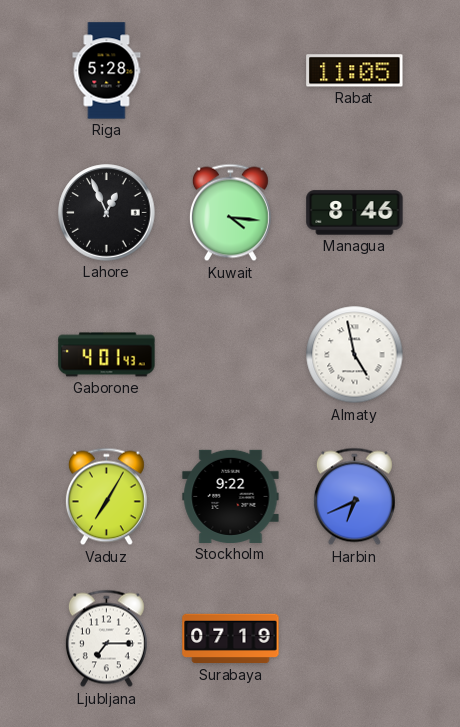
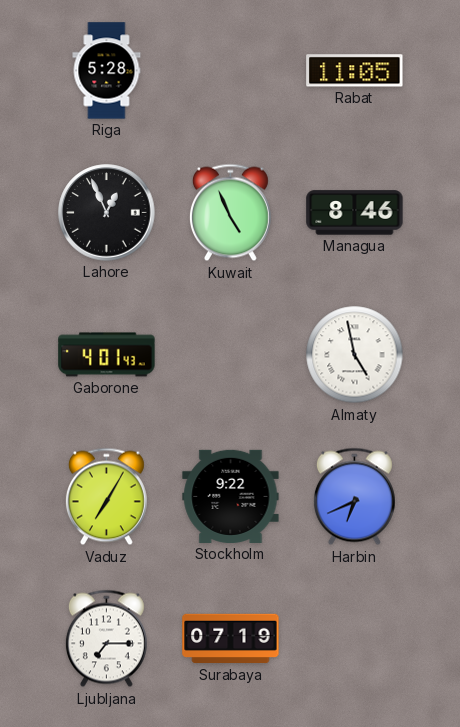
Kuwait: 4:16 -> 4:56
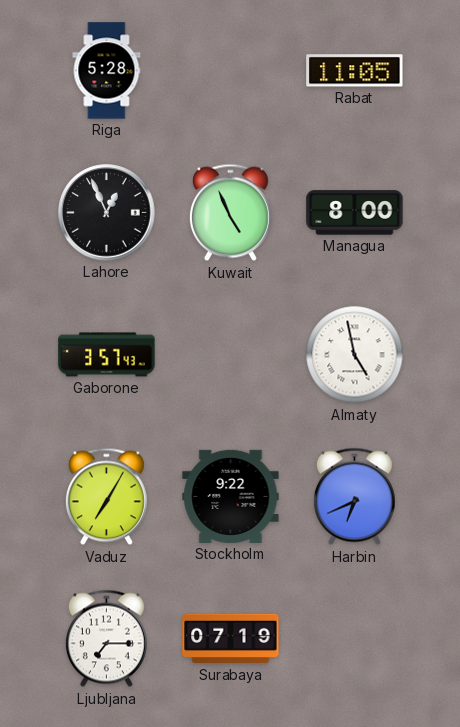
Managua: 8:46 -> 8:00
Gaborone: 4:01 -> 3:57
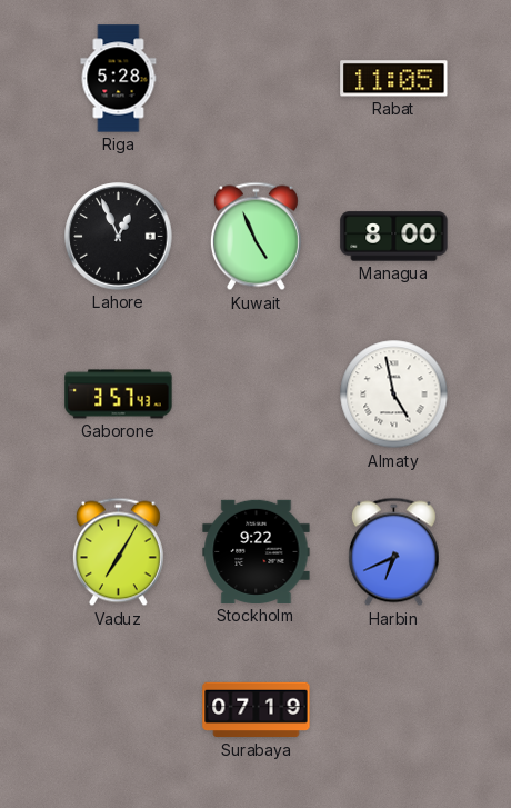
Ljubljana: 7:15 -> none
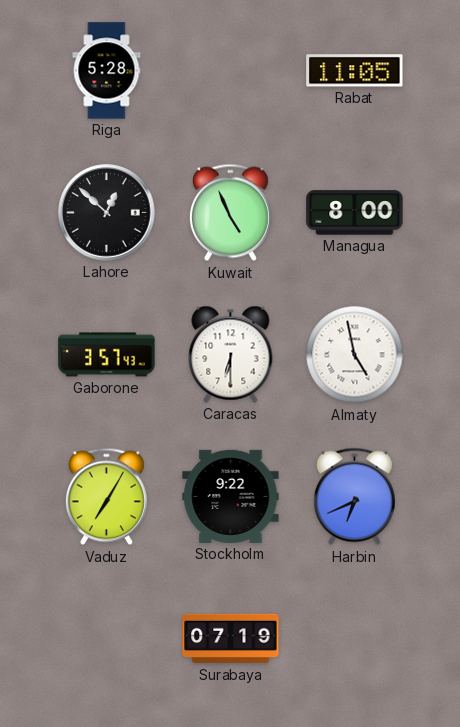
Lahore: 12:56 -> 12:52
Caracas: none -> 6:30
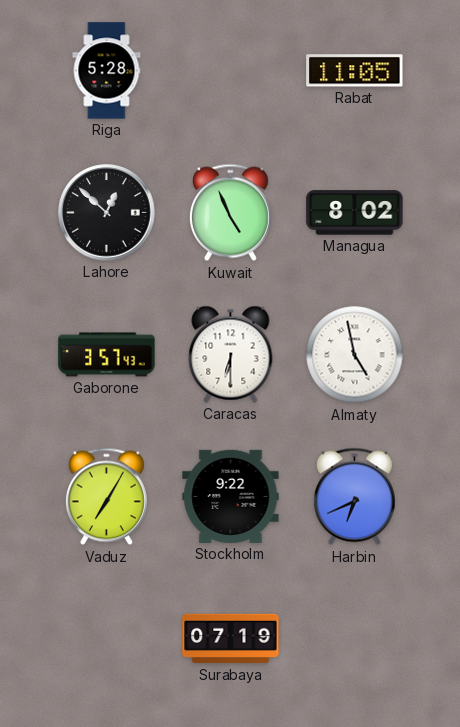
Managua: 8:00 -> 8:02
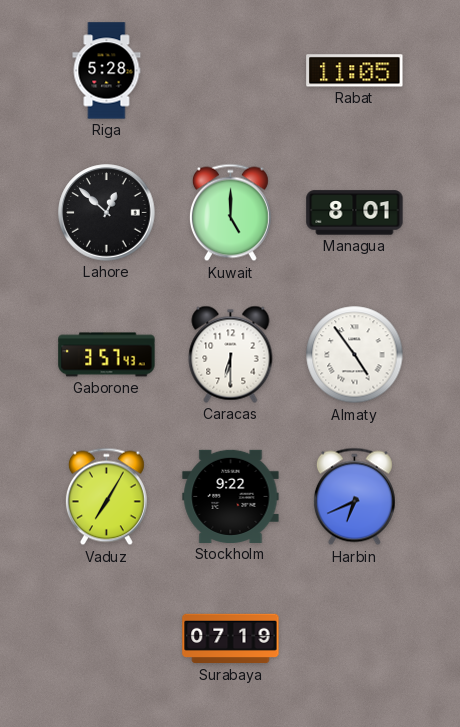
Kuwait: 4:56 -> 5:00
Managua: 8:02 -> 8:01
Almaty: 4:58 -> 4:54
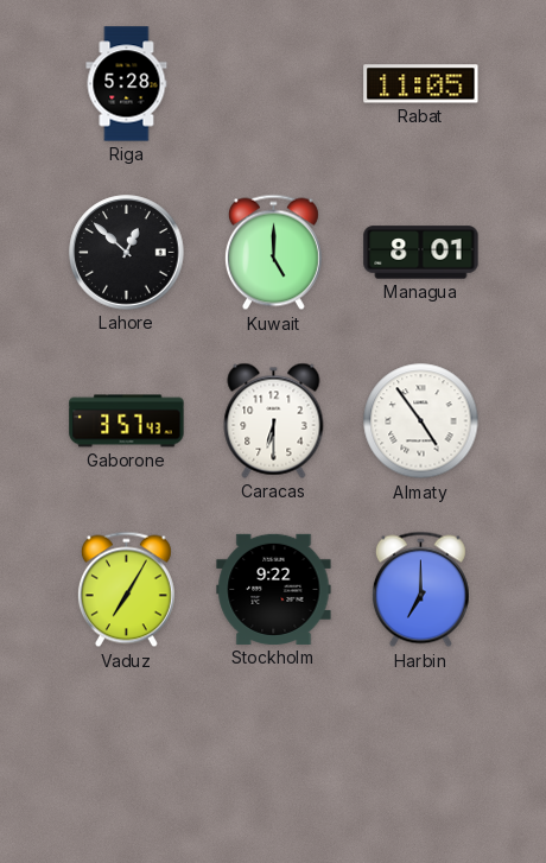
Harbin: 6:41 -> 7:00
Surabaya: 07:19 -> none
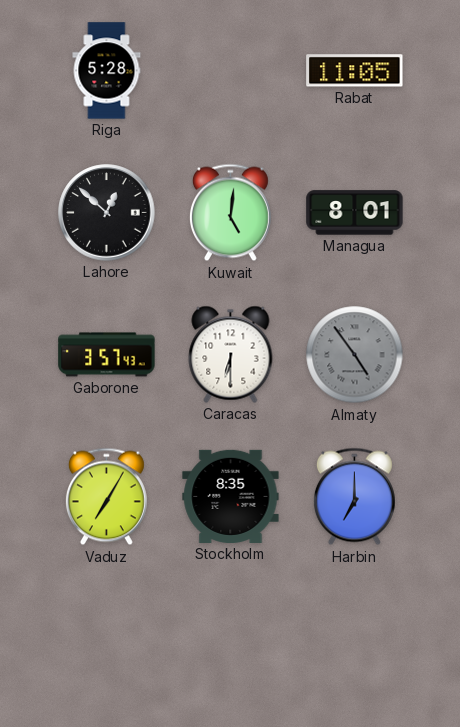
Kuwait: 5:00 -> 5:01
Almaty dial: white -> grey
Stockholm: 9:22 -> 8:35
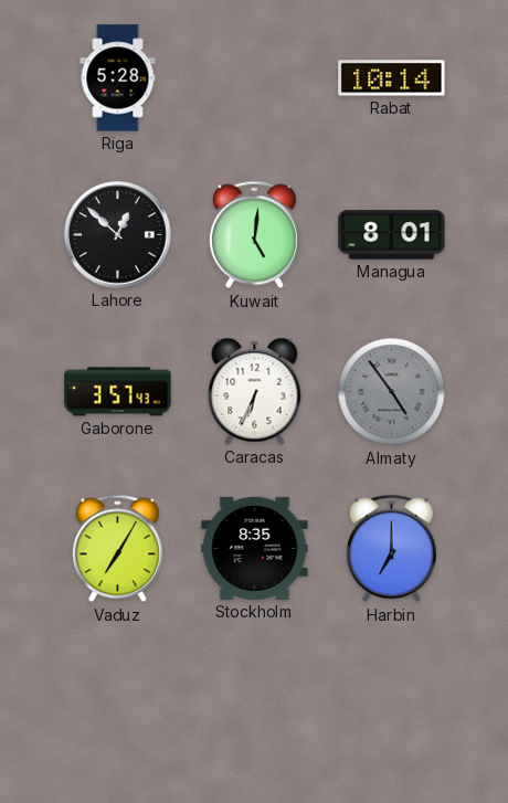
Rabat: 11:05 -> 10:14
Caracas: 6:30 -> 6:34
